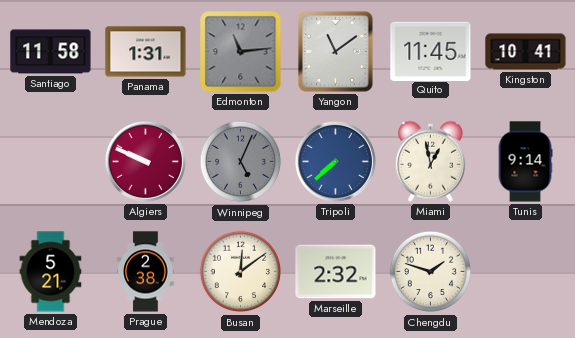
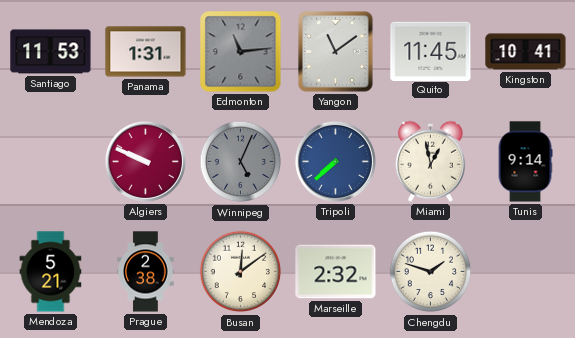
Santiago: 11:58 -> 11:53
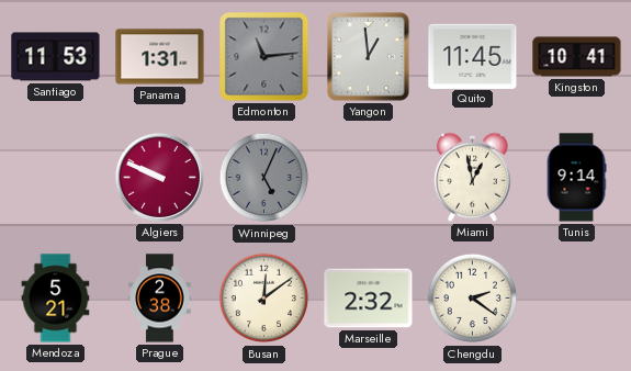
Yangon: 11:09 -> 12:59
Tripoli: 7:38 -> none
Chengdu: 1:48 -> 2:21
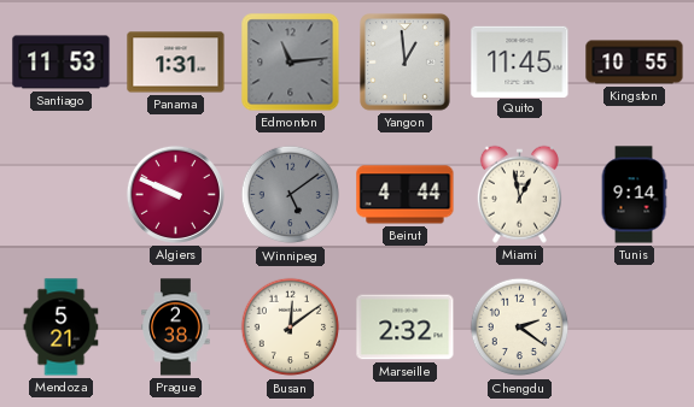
Kingston: 10:41 -> 10:55
Winnipeg: 5:04 -> 5:09
Beirut: none -> 4:44
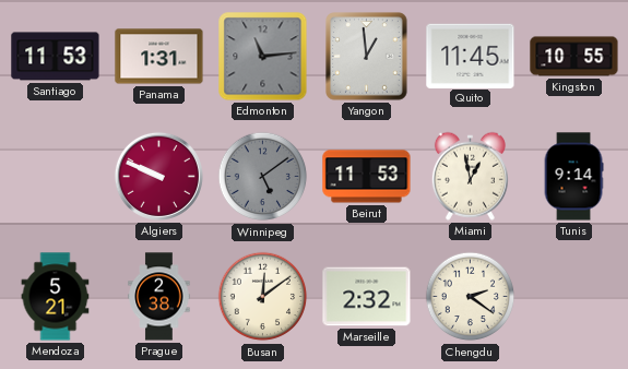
Beirut: 4:44 -> 11:53
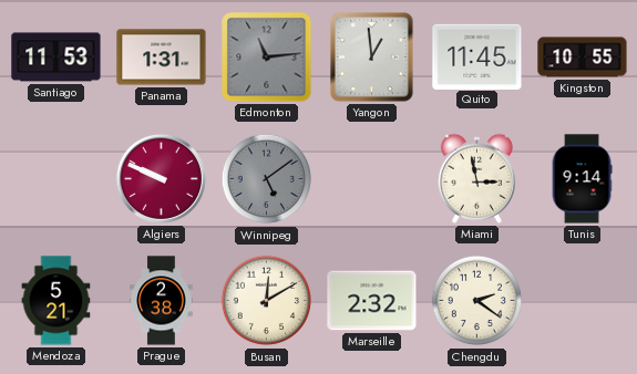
Beirut: 11:53 -> none
Miami: 12:58 -> 2:58
Busan: 12:09 -> 12:10
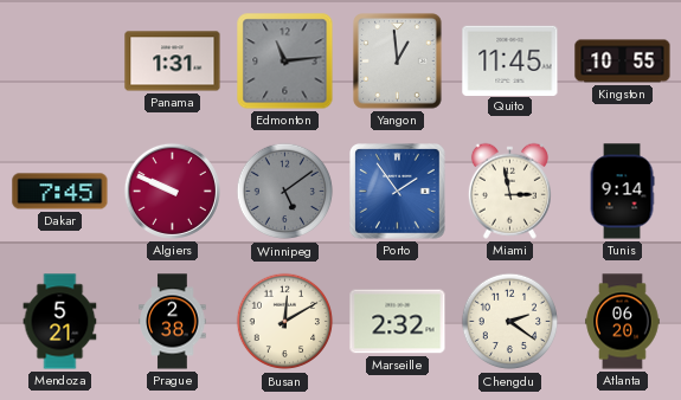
Santiago: 11:53 -> none
Dakar: none -> 7:45
Porto: none -> 1:54
Atlanta: none -> 06:20
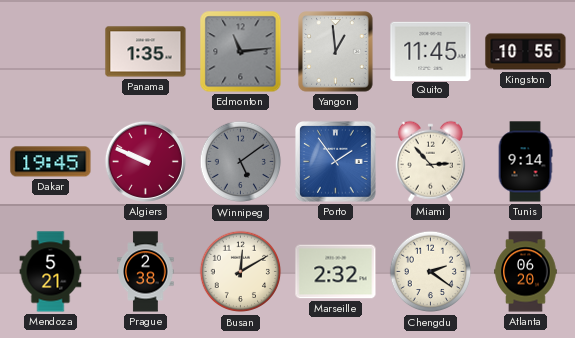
Panama: 1:31 -> 1:35
Dakar: 7:45 -> 19:45
Miami: 2:58 -> 2:53
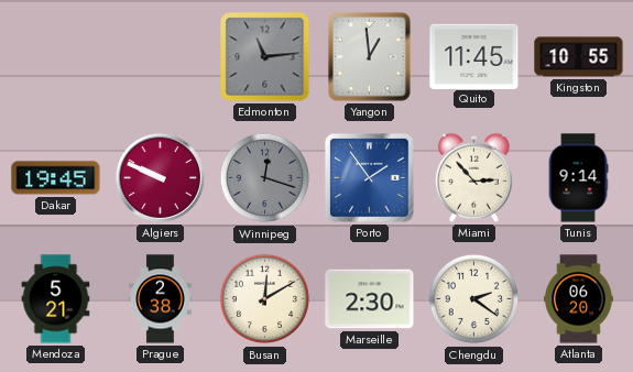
Panama: 1:35 -> none
Winnipeg: 5:09 -> 12:18
Marseille: 2:32 -> 2:30
